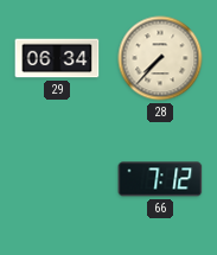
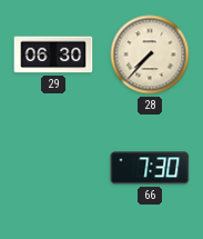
29: 06:34 -> 06:30
66: 7:12 -> 7:30
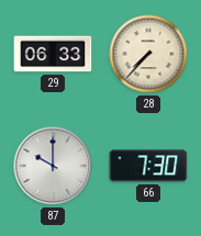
29: 06:30 -> 06:33
87: none -> 10:00
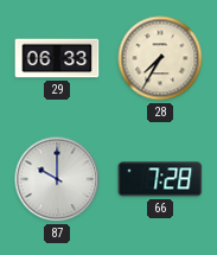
28: 7:37 -> 7:35
66: 7:30 -> 7:28
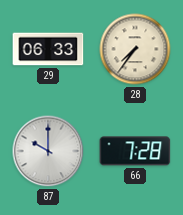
28: 7:35 -> 7:36
